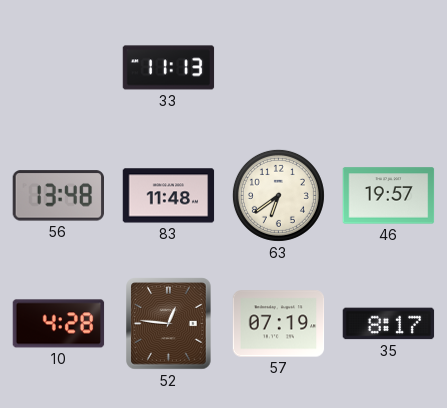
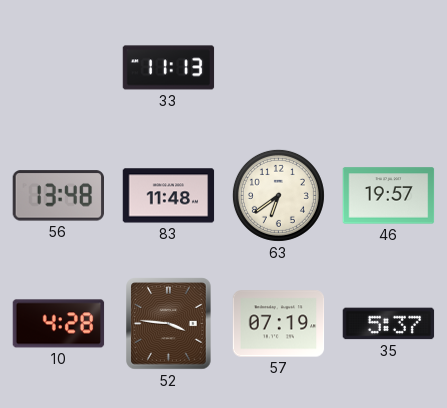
52: 12:46 -> 3:46
35: 8:17 -> 5:37
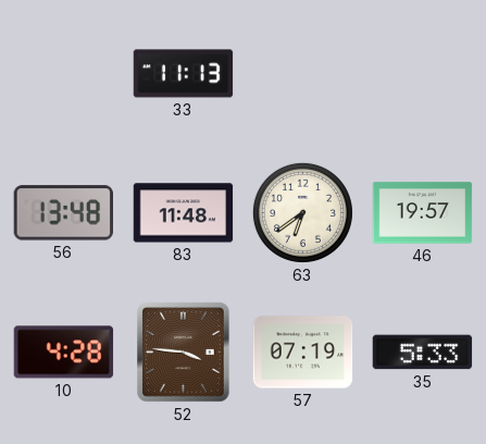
35: 5:37 -> 5:33
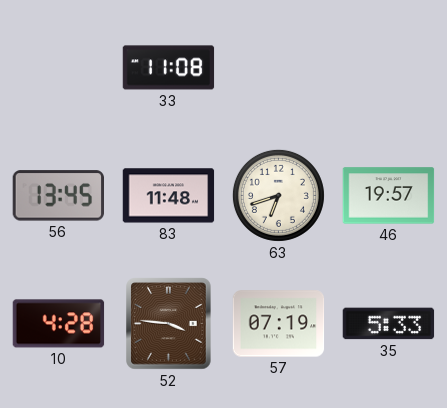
33: 11:13 -> 11:08
56: 13:48 -> 13:45
63: 6:39 -> 6:42
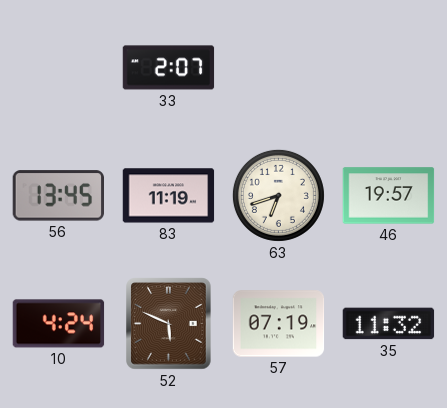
33: 11:08 -> 2:07
83: 11:48 -> 11:19
10: 4:28 -> 4:24
52: 3:46 -> 5:49
35: 5:33 -> 11:32
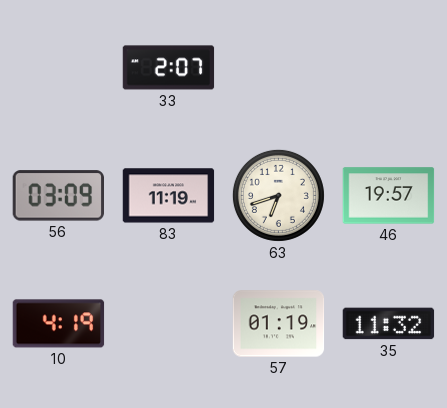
56: 13:45 -> 03:09
10: 4:24 -> 4:19
52: 5:49 -> none
57: 07:19 -> 01:19
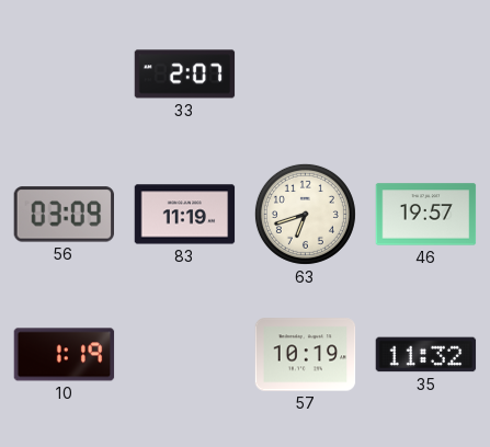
10: 4:19 -> 1:19
57: 01:19 -> 10:19
